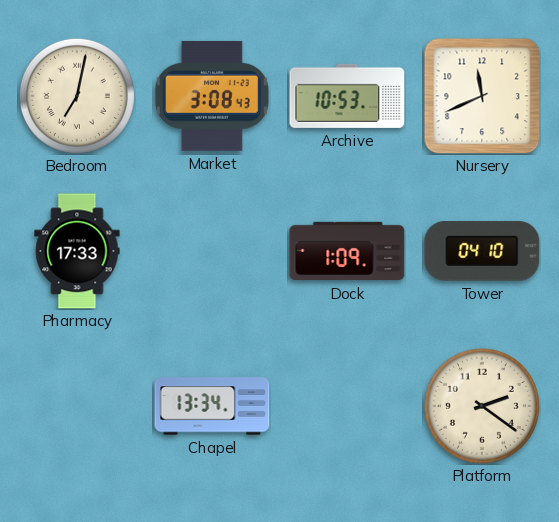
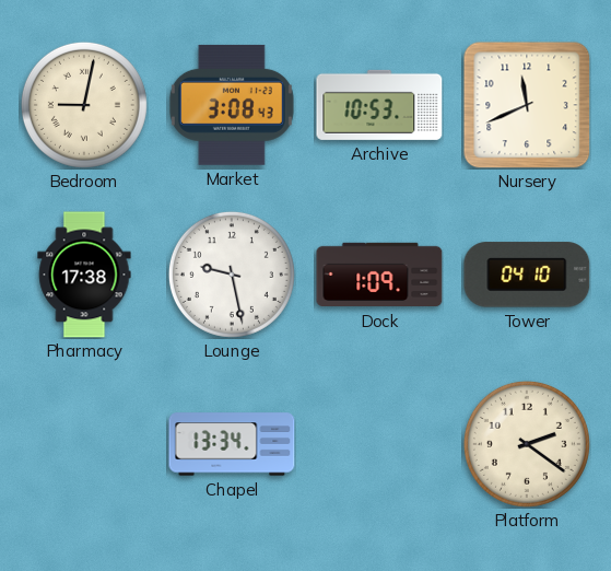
Bedroom: 7:02 -> 9:02
Pharmacy: 17:33 -> 17:38
Lounge: none -> 9:28
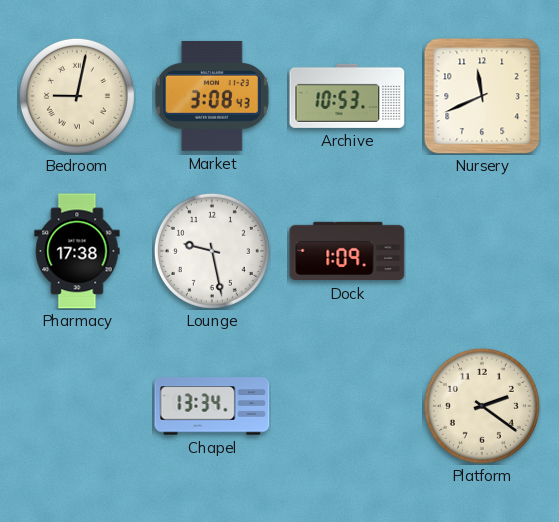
Tower: 04:10 -> none
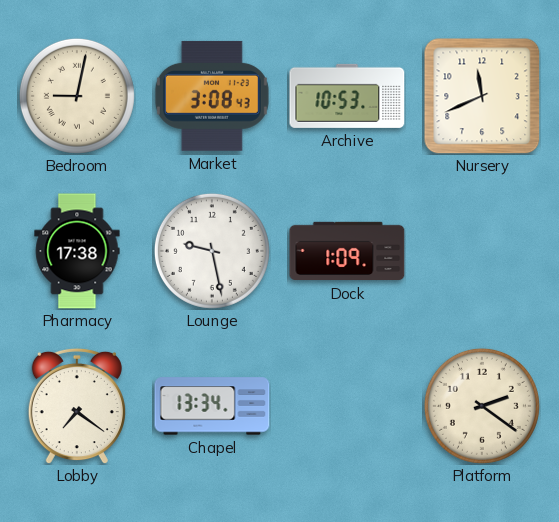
Lobby: none -> 7:21
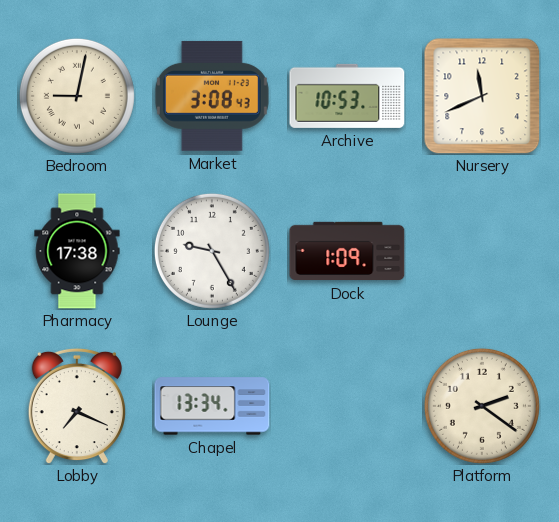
Lounge: 9:28 -> 9:25
Lobby: 7:21 -> 7:19
